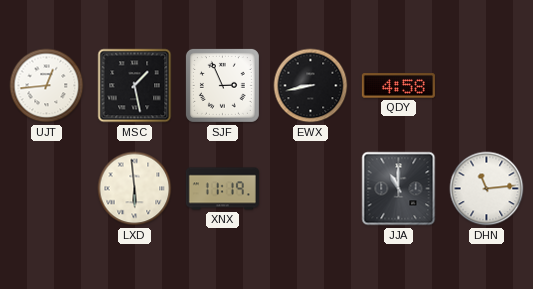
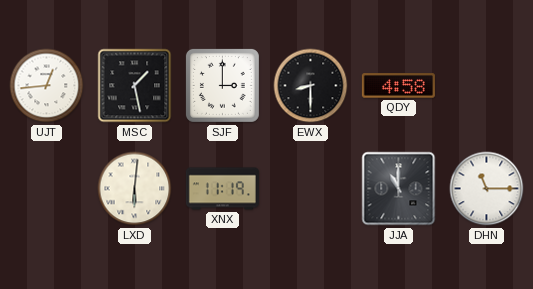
SJF: 2:56 -> 3:00
EWX: 8:43 -> 8:30
LXD: 5:59 -> 6:01
DHN: 11:14 -> 11:15
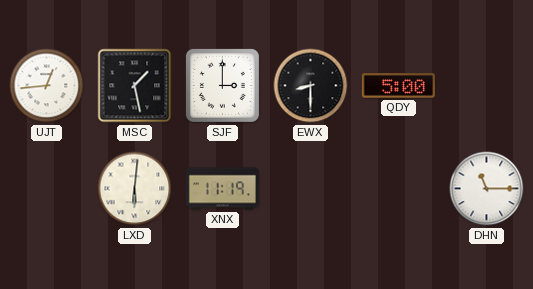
QDY: 4:58 -> 5:00
JJA: 11:00 -> none
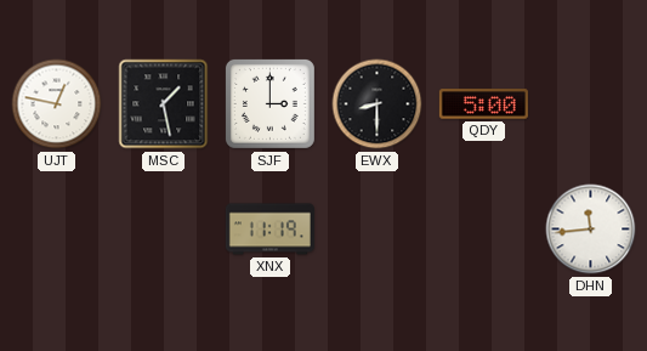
UJT: 12:44 -> 12:47
LXD: 6:01 -> none
DHN: 11:15 -> 11:44
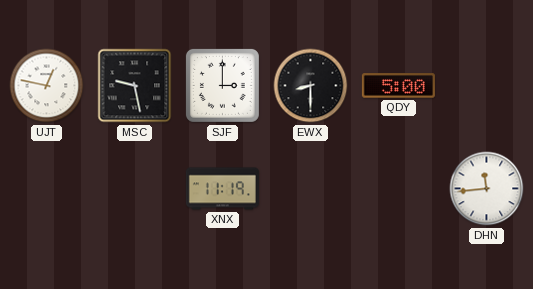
MSC: 1:28 -> 9:28
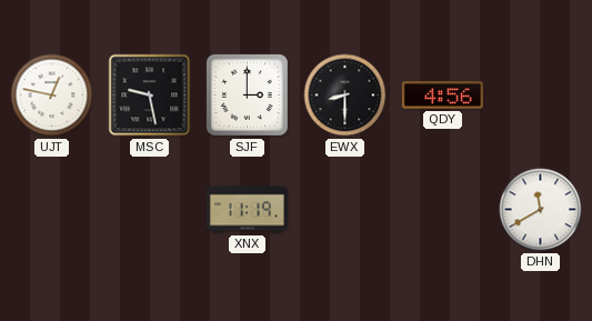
QDY: 5:00 -> 4:56
DHN: 11:44 -> 11:40
